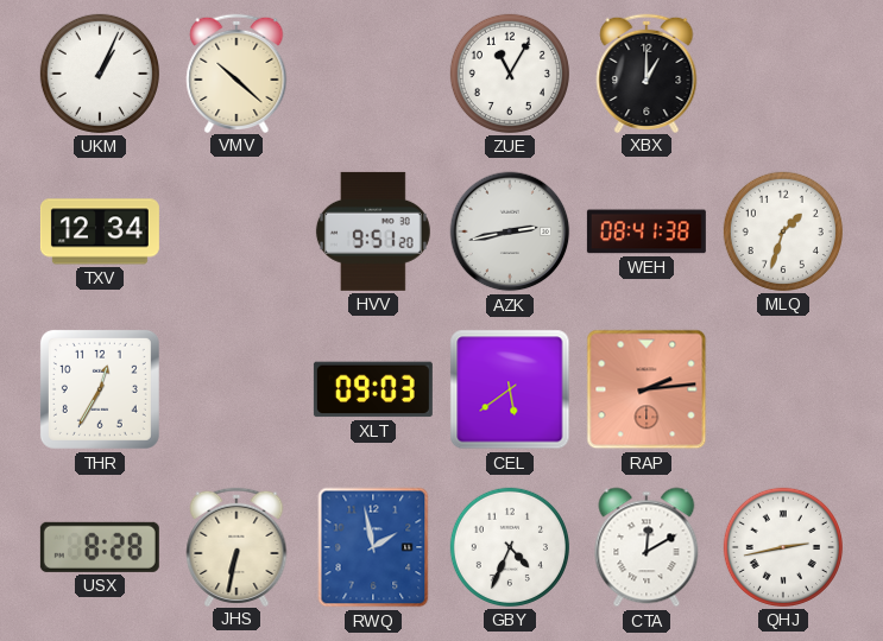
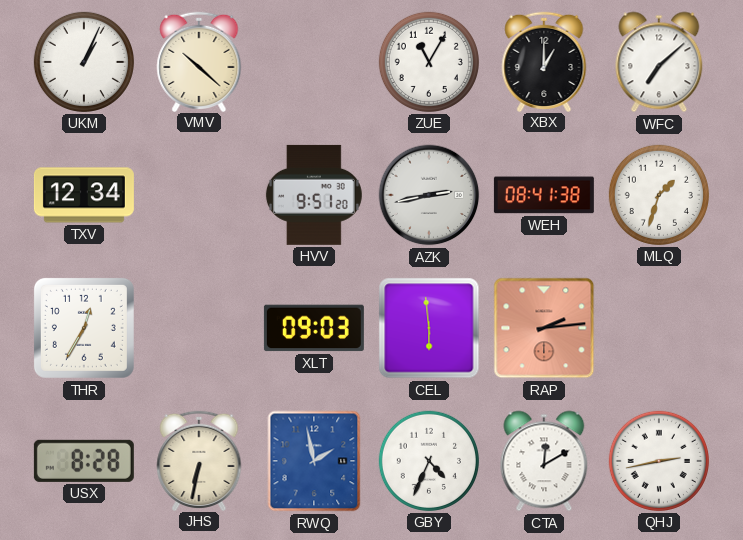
WFC: none -> 7:08
CEL: 5:39 -> 5:59
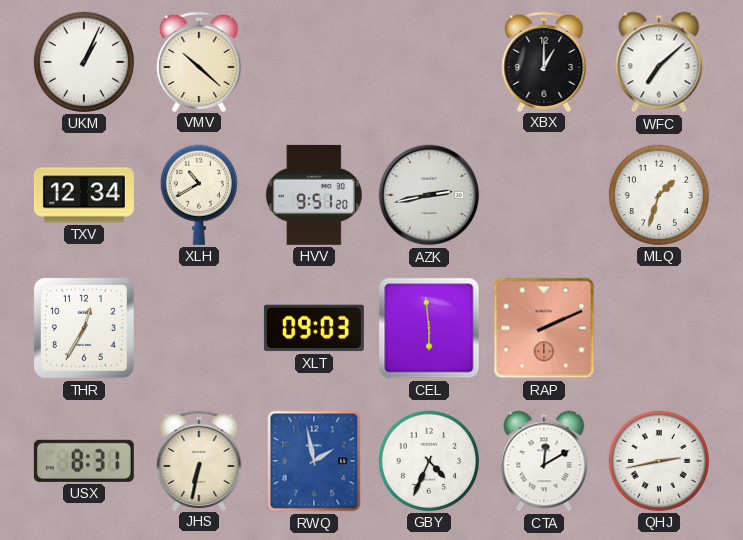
ZUE: 11:05 -> none
XLH: none -> 10:40
WEH: 08:41 -> none
RAP: 2:14 -> 2:11
USX: 8:28 -> 8:31
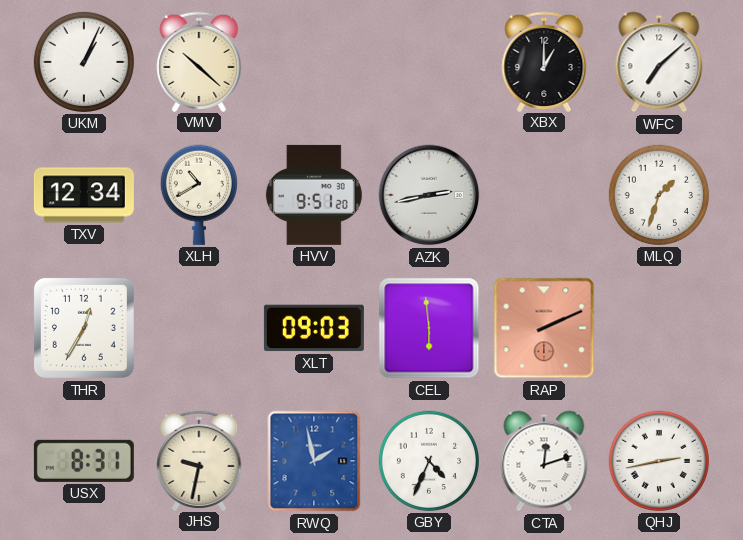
JHS: 6:32 -> 9:32
CTA: 12:10 -> 12:12
